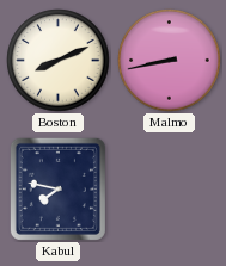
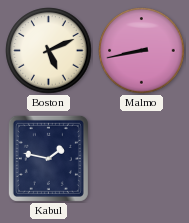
Boston: 8:11 -> 5:11
Kabul: 7:47 -> 1:47
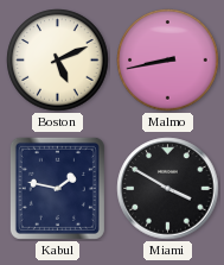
Miami: none -> 3:50
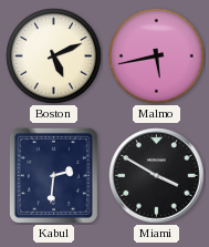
Malmo: 8:43 -> 5:43
Kabul: 1:47 -> 2:31
